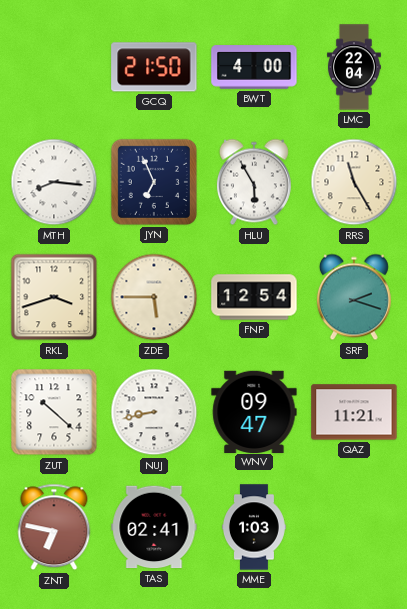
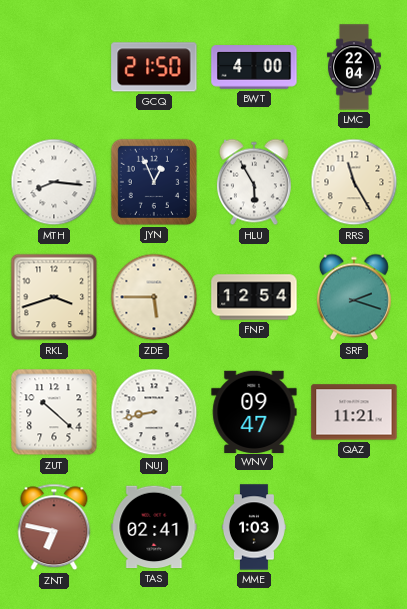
JYN: 6:56 -> 12:56
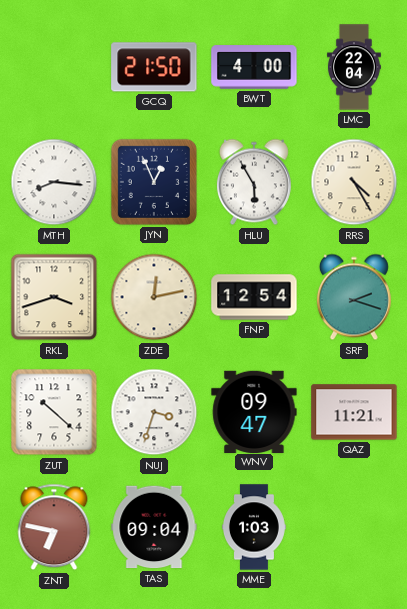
RRS: 11:25 -> 4:25
ZDE: 5:45 -> 12:13
NUJ: 8:43 -> 3:33
TAS: 02:41 -> 09:04
